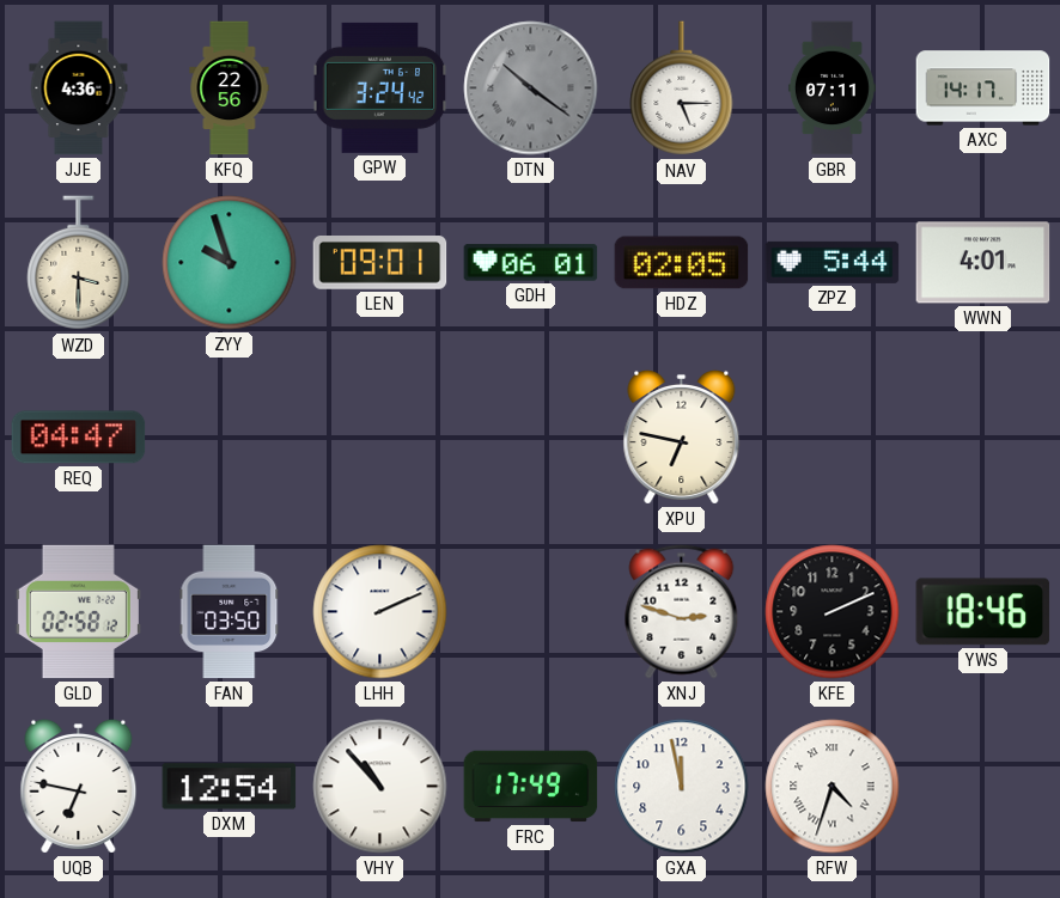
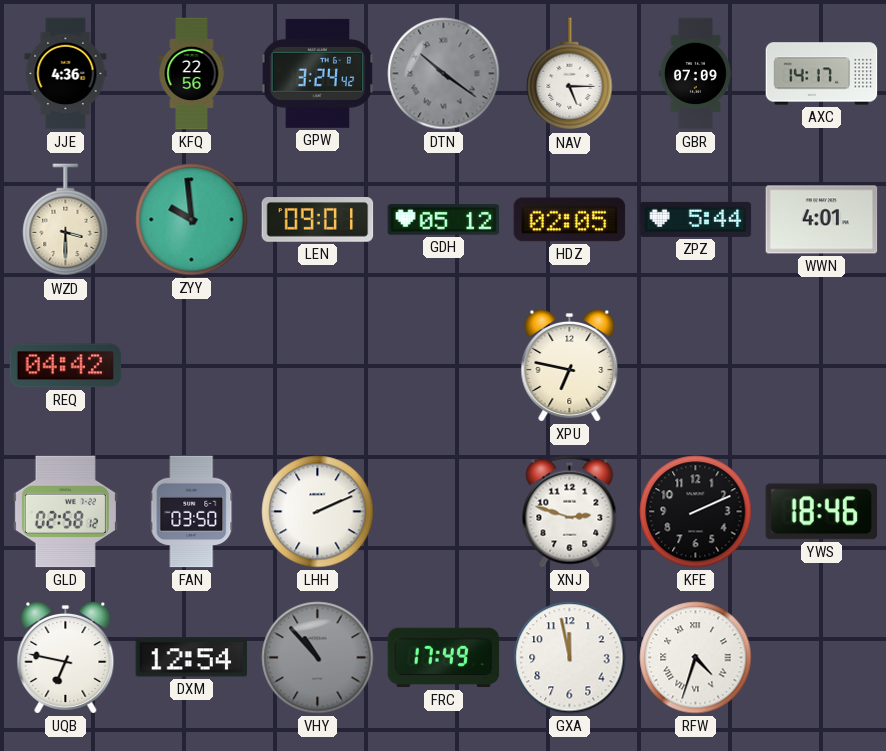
GBR: 07:11 -> 07:09
ZYY: 9:57 -> 9:59
GDH: 06:01 -> 05:12
REQ: 04:47 -> 04:42
VHY dial: white -> grey
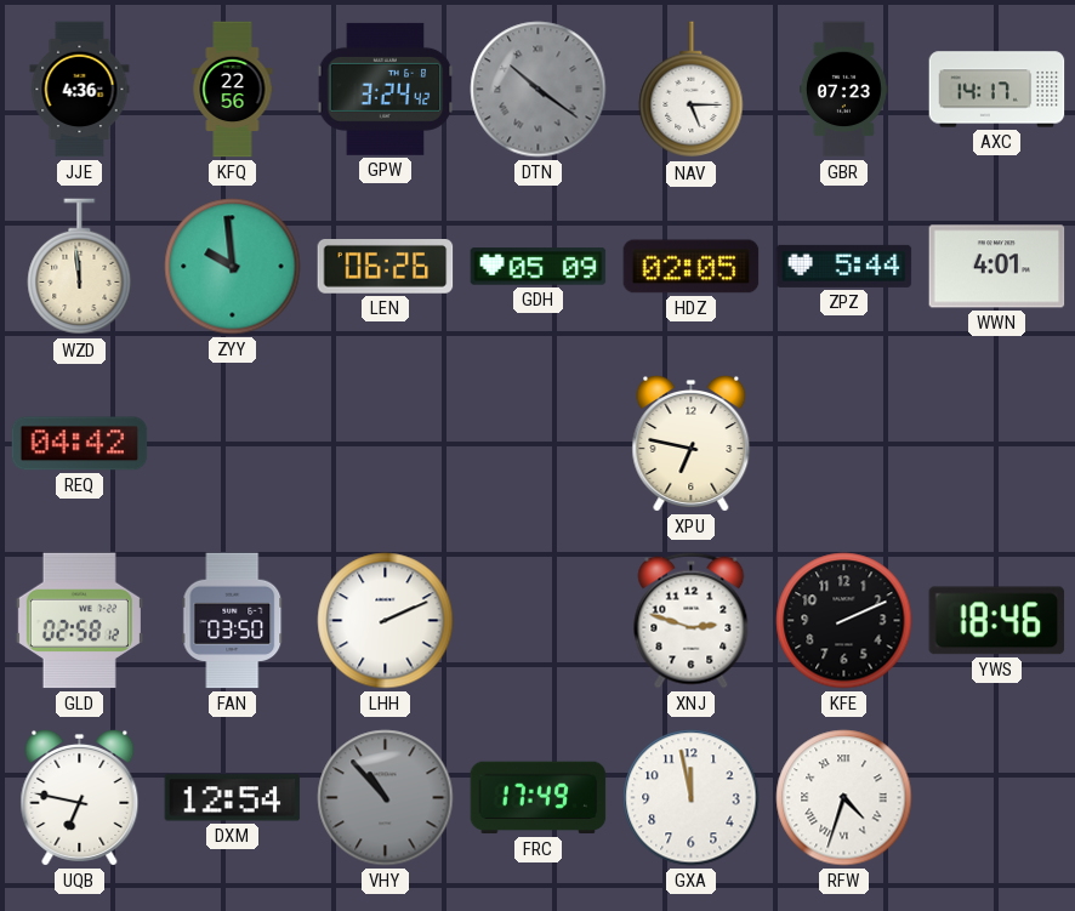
GBR: 07:09 -> 07:23
WZD: 3:30 -> 11:59
LEN: 09:01 -> 06:26
GDH: 05:12 -> 05:09
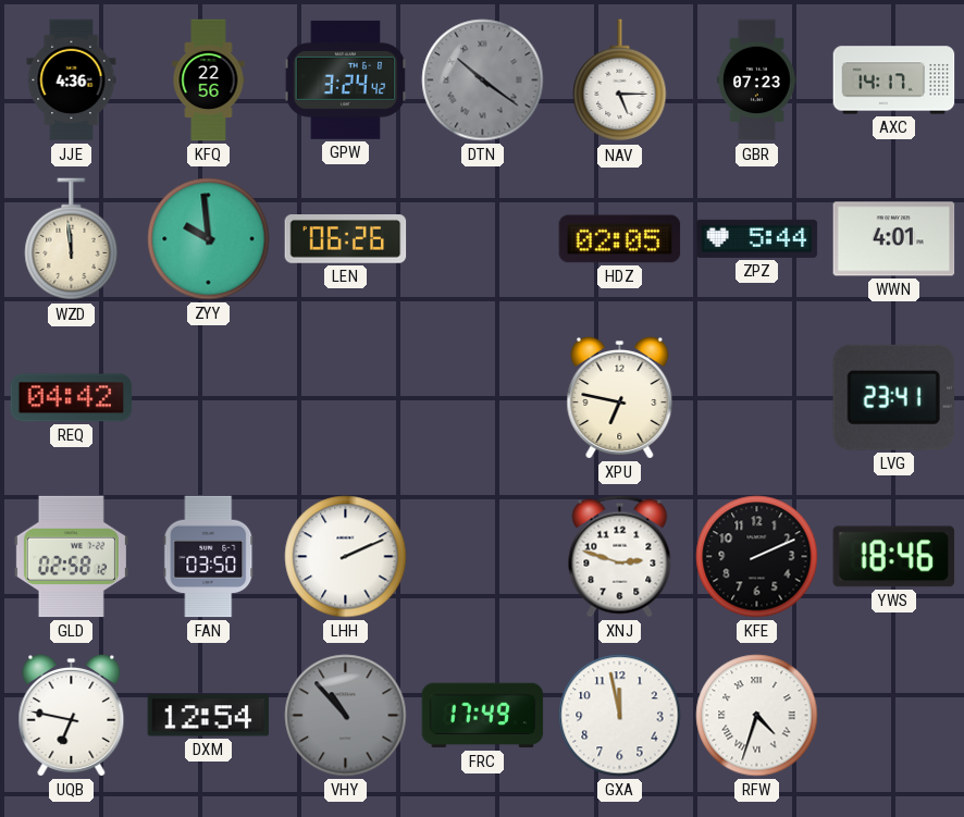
GDH: 05:09 -> none
LVG: none -> 23:41
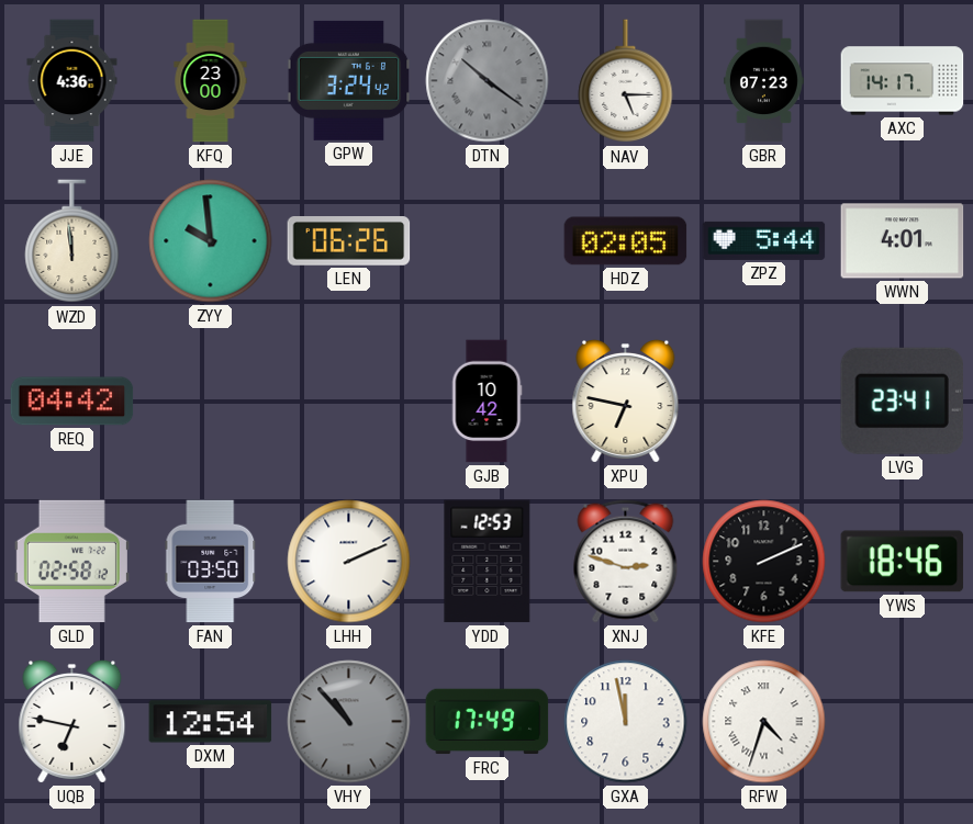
KFQ: 22:56 -> 23:00
GJB: none -> 10:42
YDD: none -> 12:53
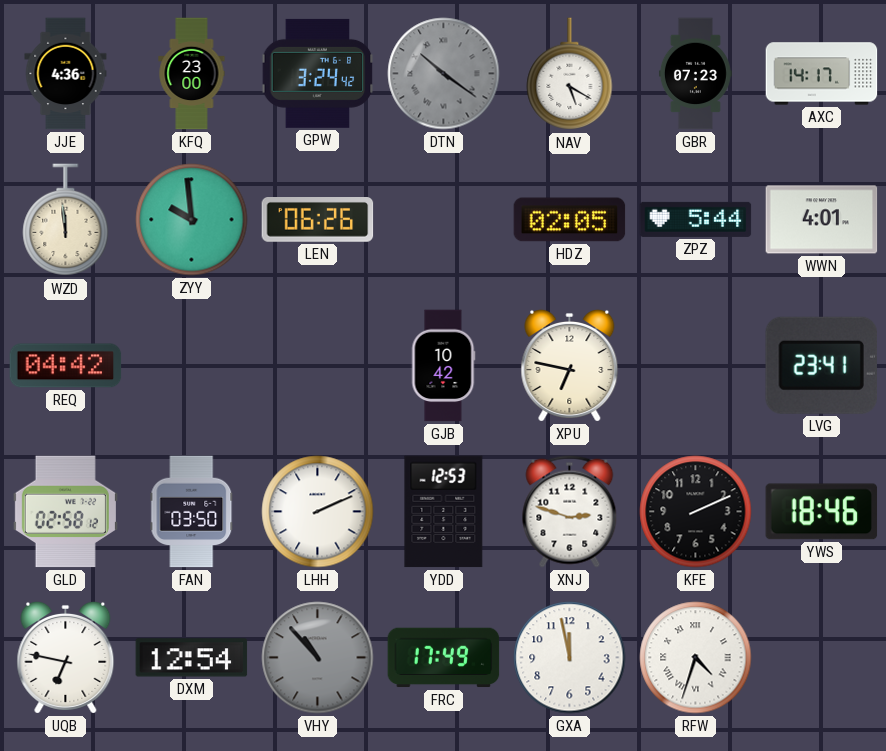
NAV: 5:15 -> 5:20
